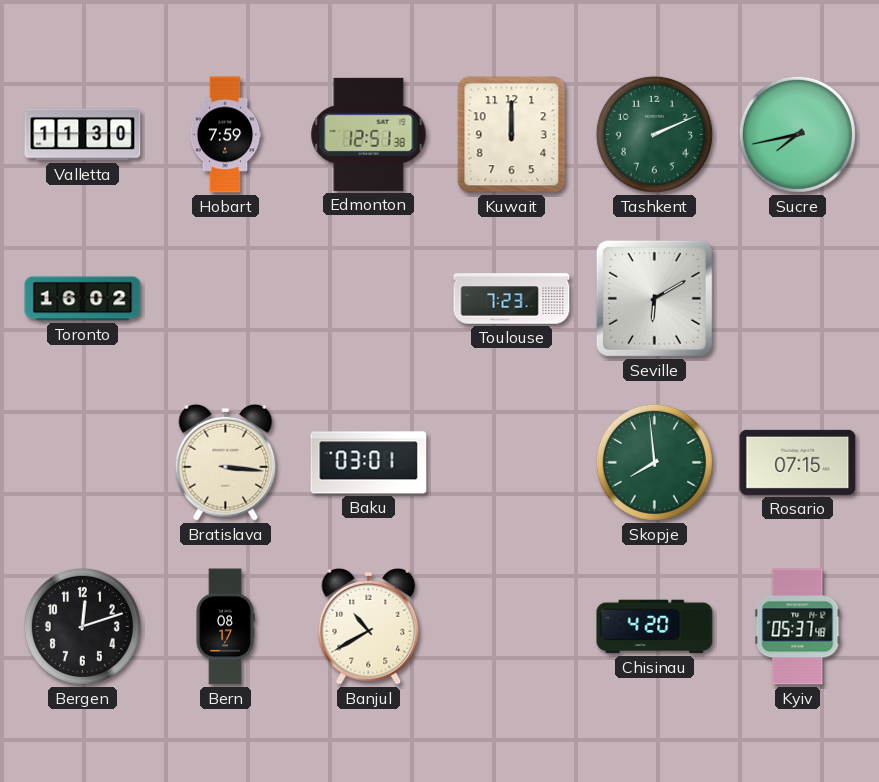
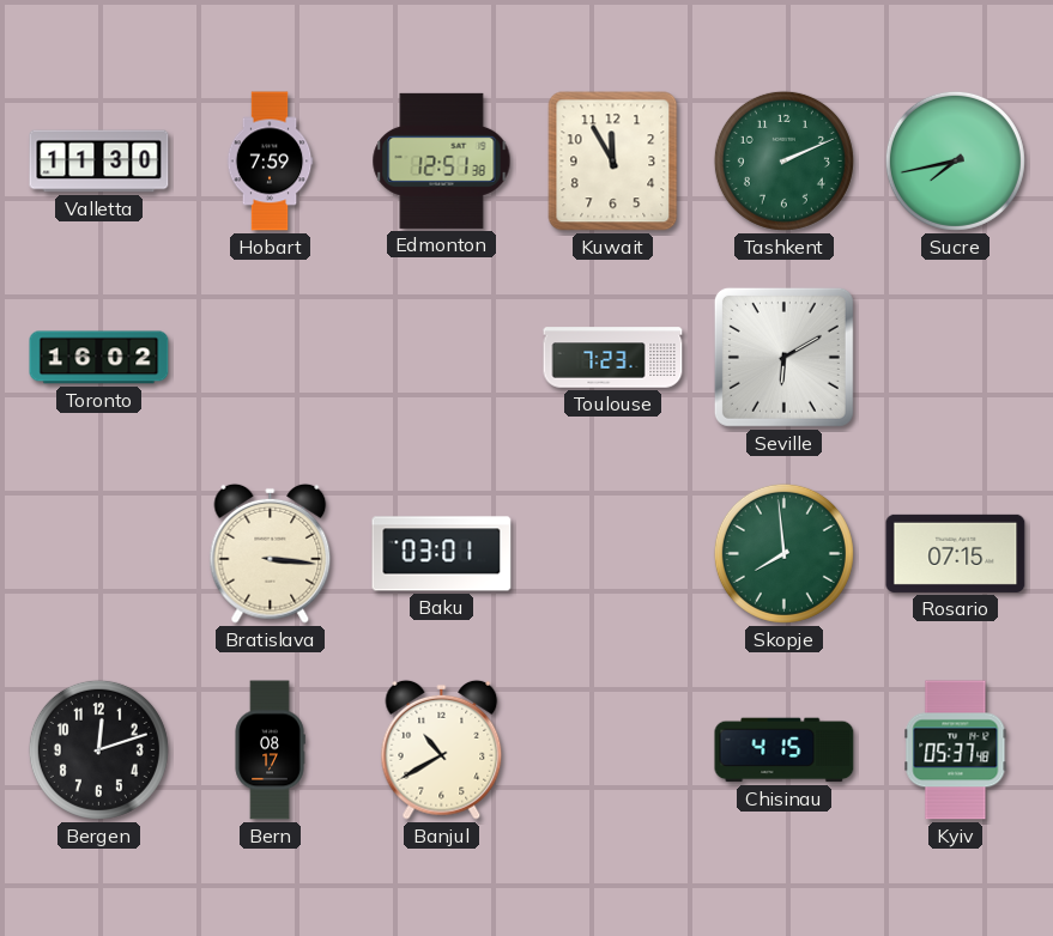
Kuwait: 12:00 -> 11:55
Chisinau: 4:20 -> 4:15
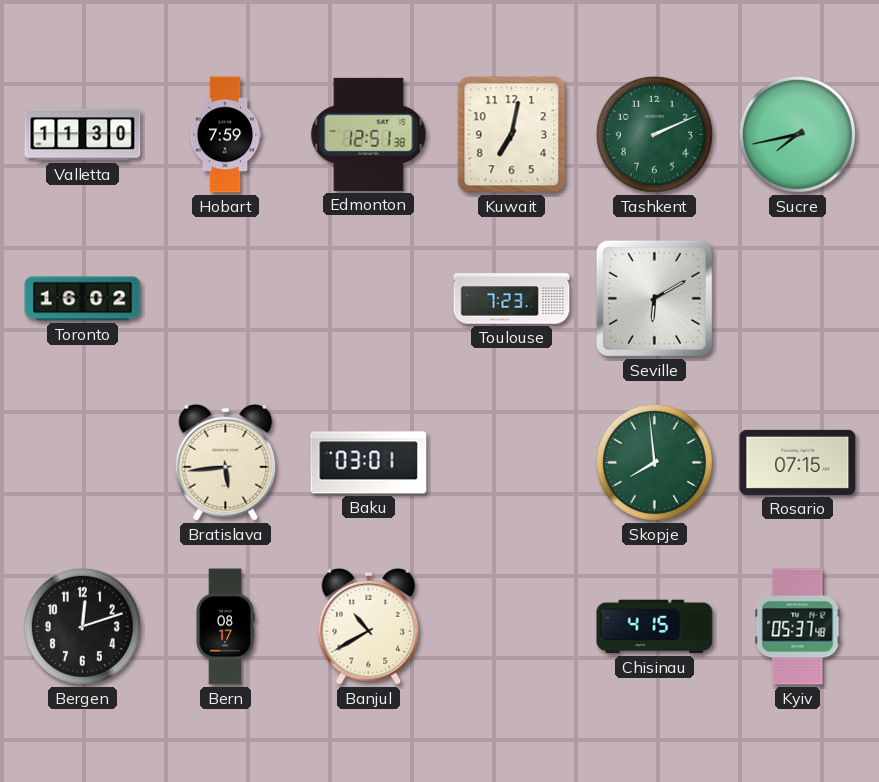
Kuwait: 11:55 -> 7:02
Bratislava: 3:16 -> 5:44
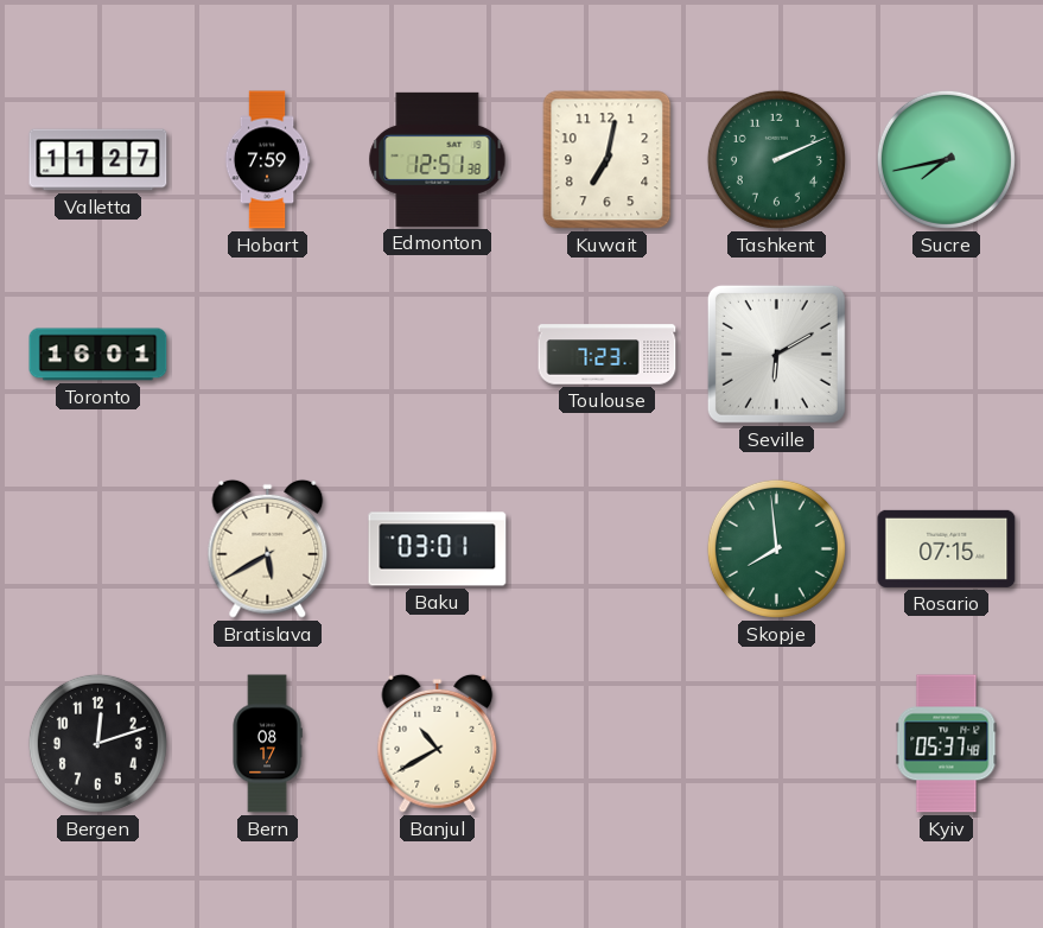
Valletta: 11:30 -> 11:27
Toronto: 16:02 -> 16:01
Bratislava: 5:44 -> 5:40
Chisinau: 4:15 -> none
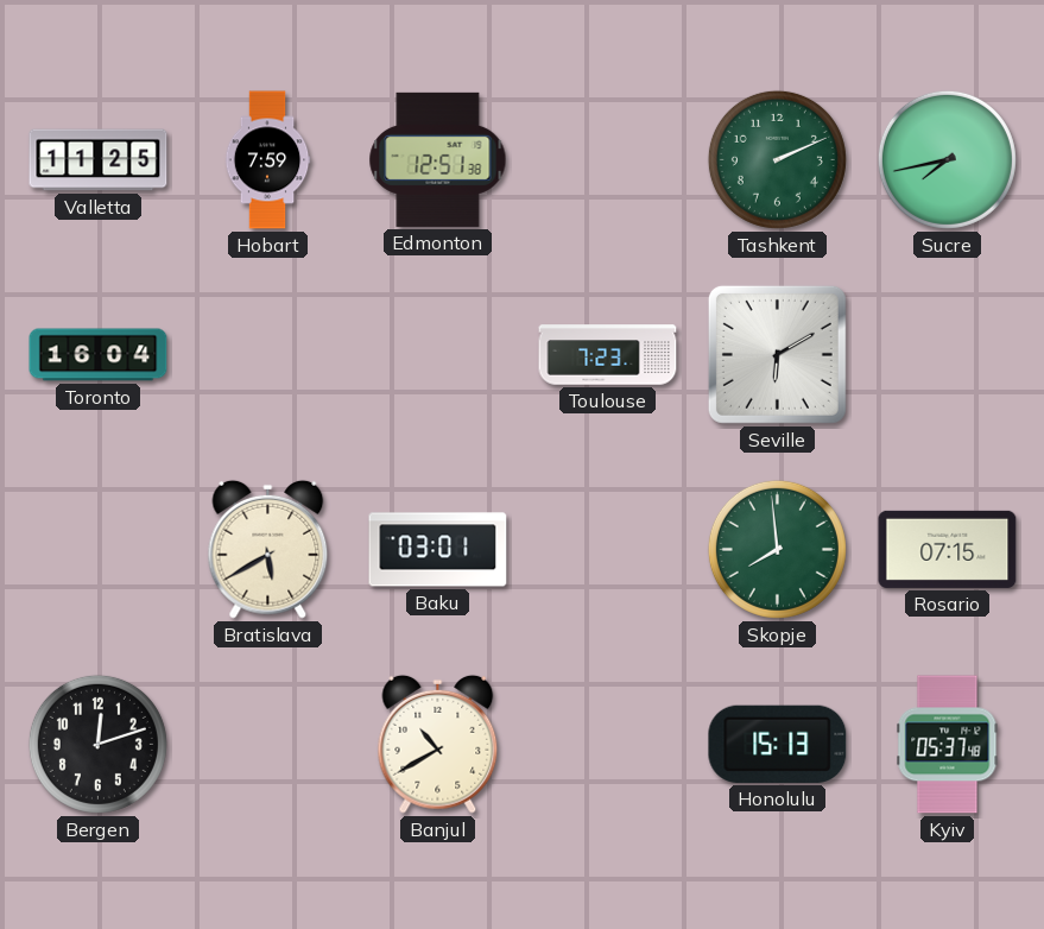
Valletta: 11:27 -> 11:25
Kuwait: 7:02 -> none
Toronto: 16:01 -> 16:04
Bern: 08:17 -> none
Honolulu: none -> 15:13
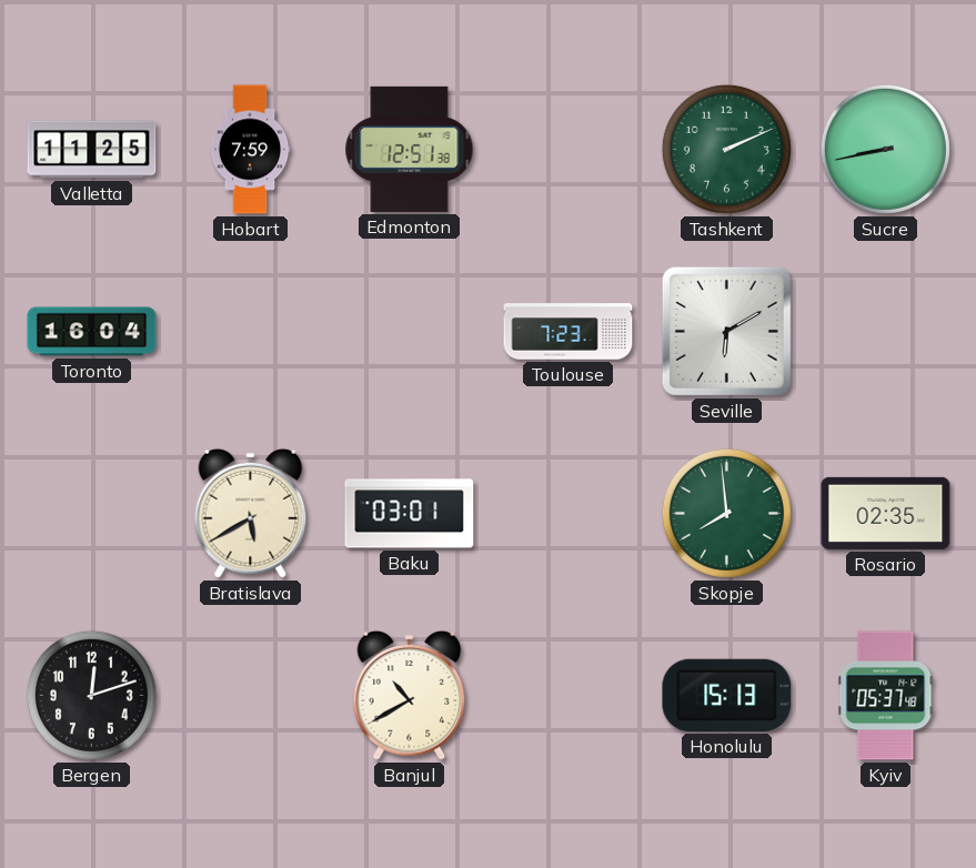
Sucre: 7:43 -> 8:43
Rosario: 07:15 -> 02:35
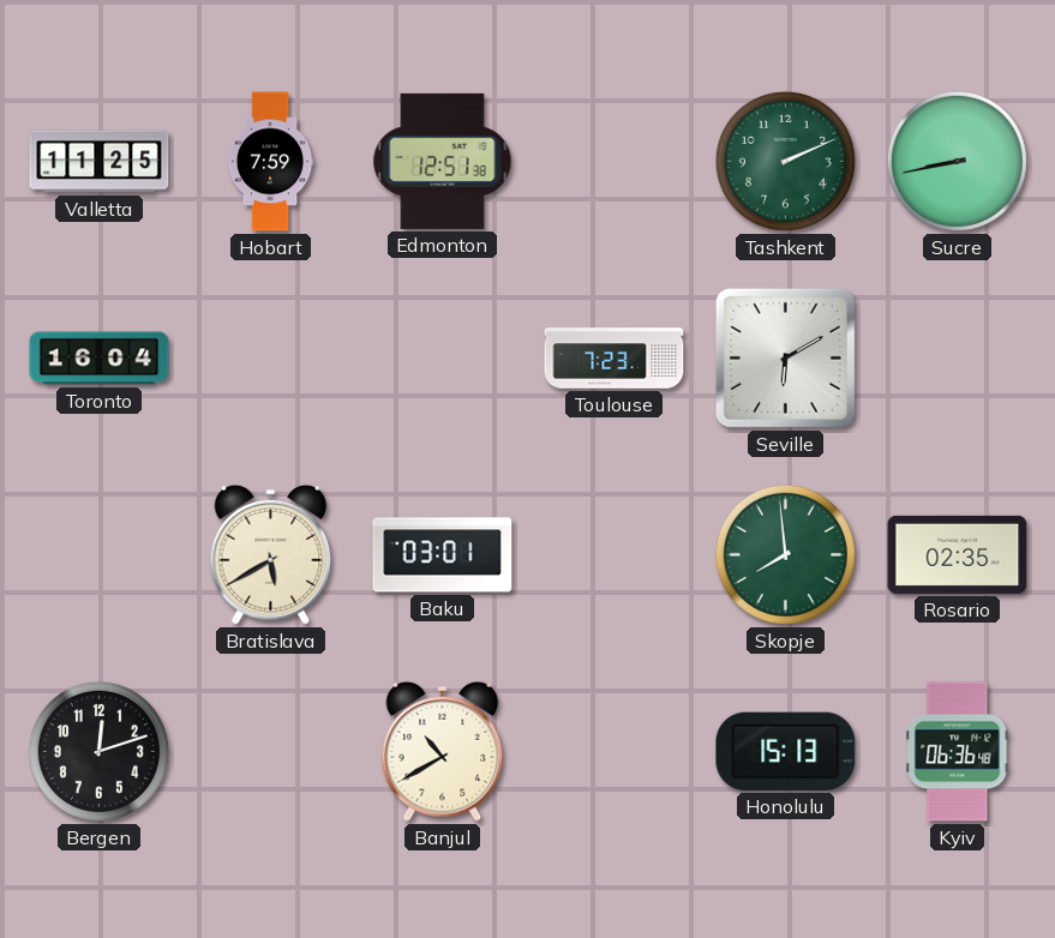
Kyiv: 05:37 -> 06:36
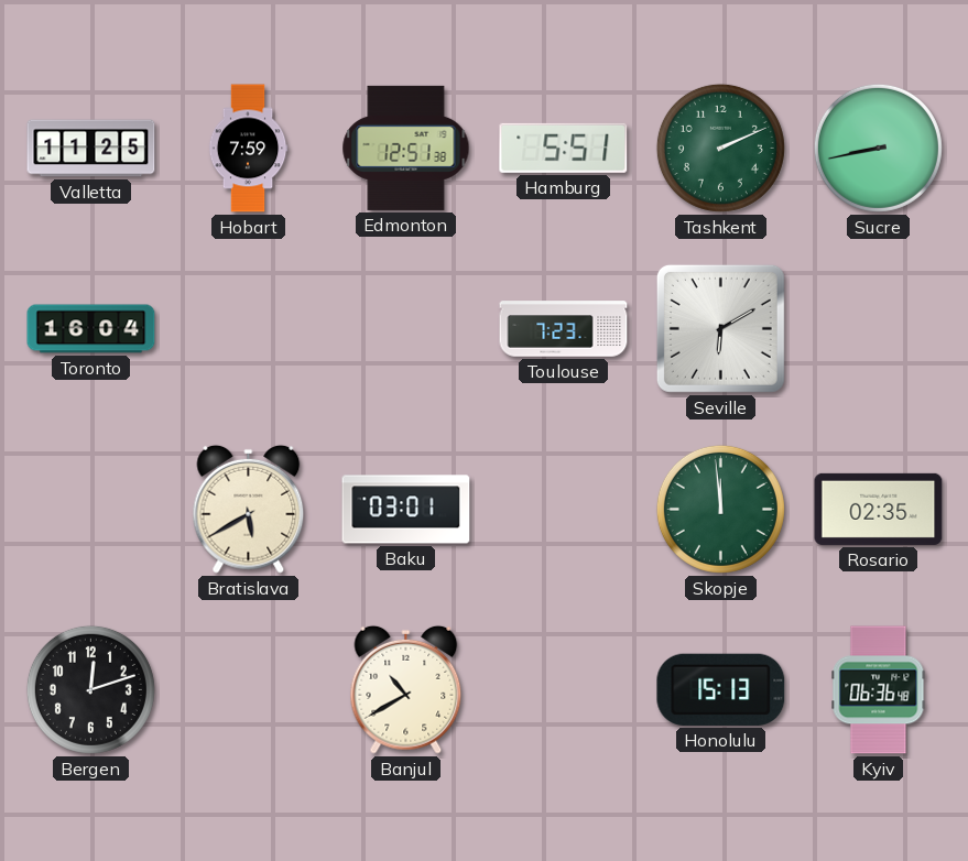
Hamburg: none -> 5:51
Skopje: 7:59 -> 11:59
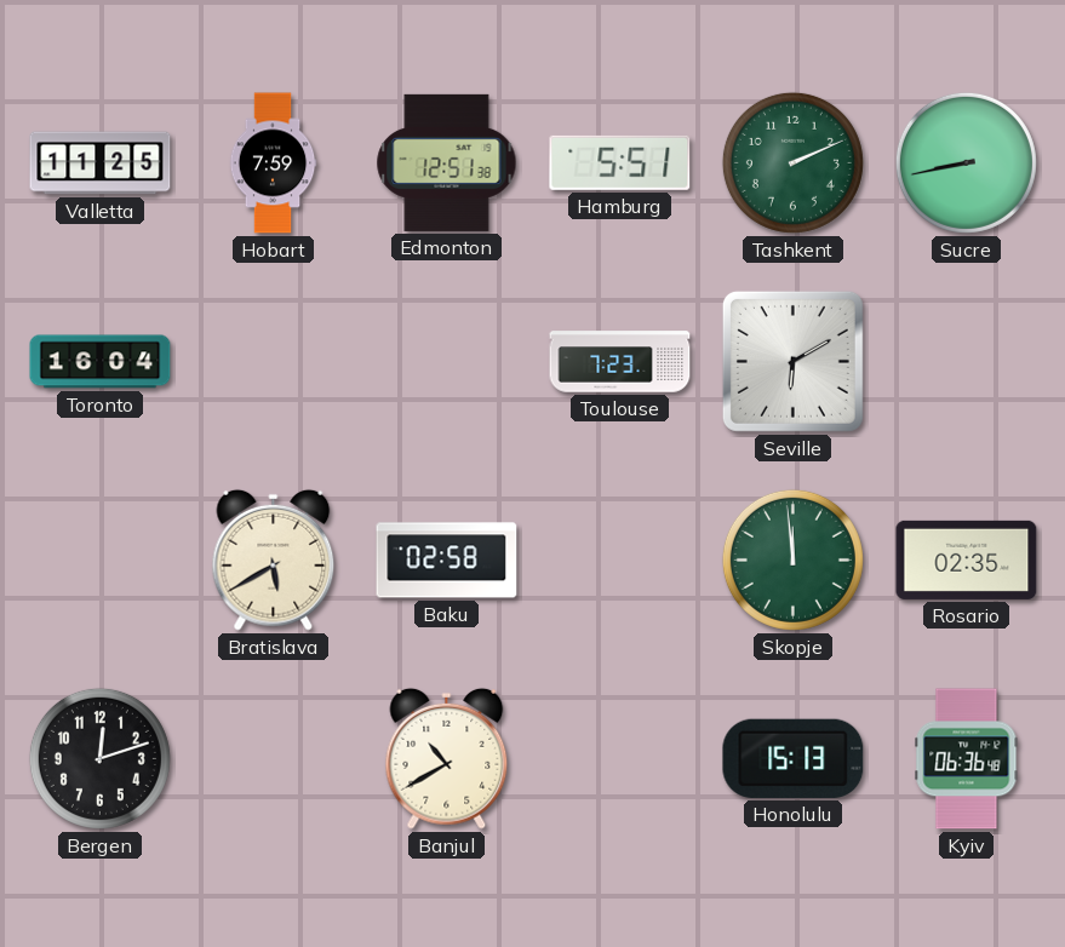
Baku: 03:01 -> 02:58
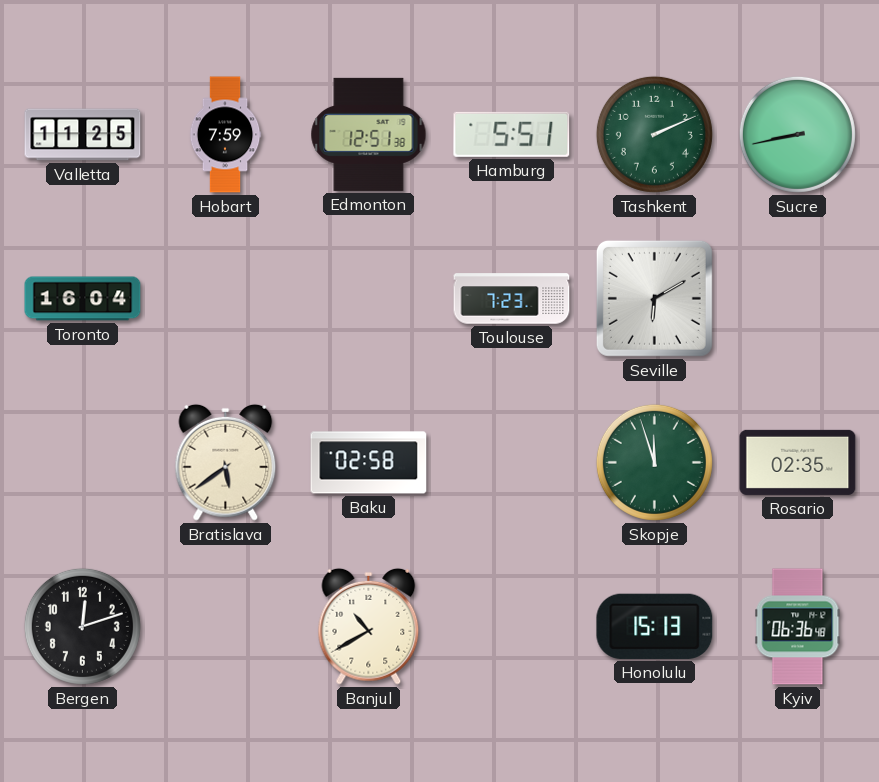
Bratislava: 5:40 -> 5:39
Skopje: 11:59 -> 11:57
